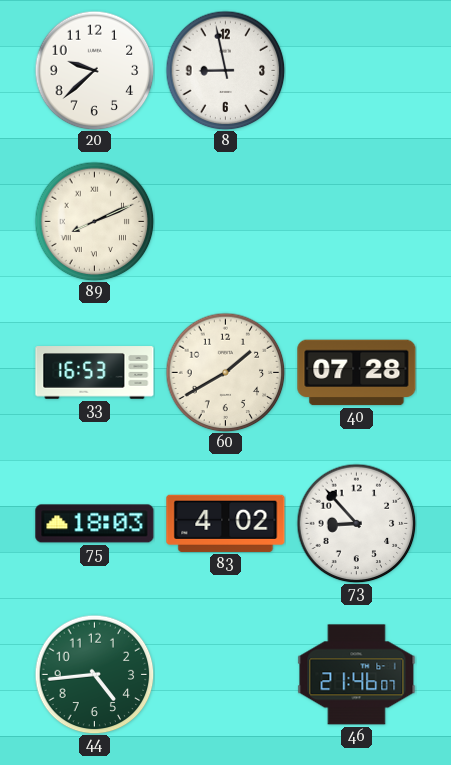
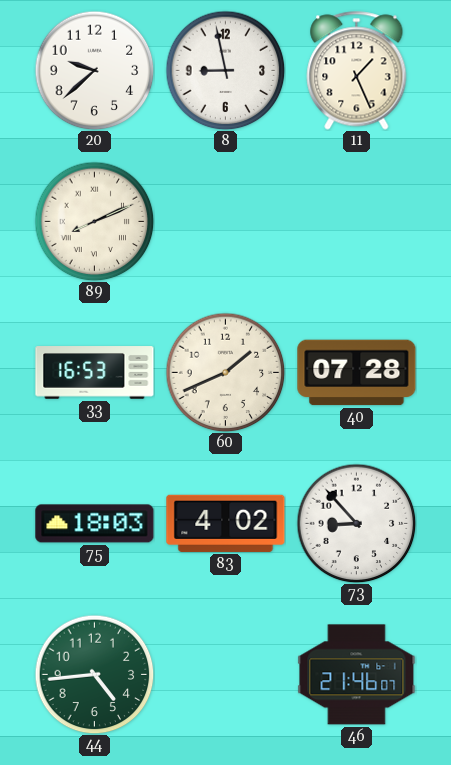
11: none -> 1:26
60: 1:40 -> 1:41
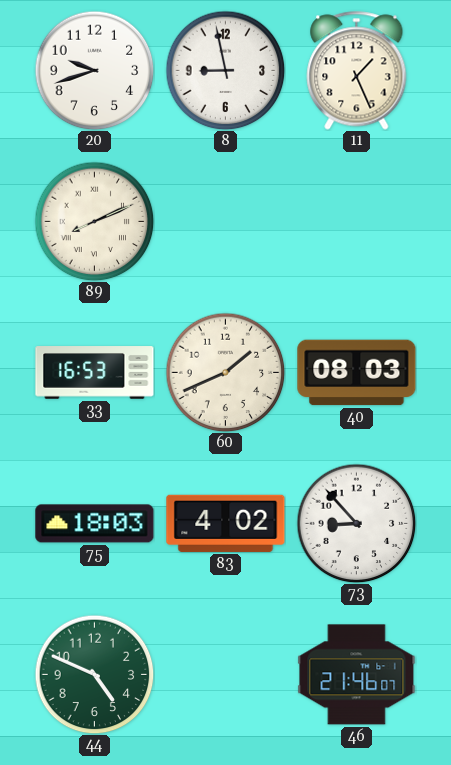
20: 9:38 -> 9:42
40: 07:28 -> 08:03
44: 4:44 -> 4:49
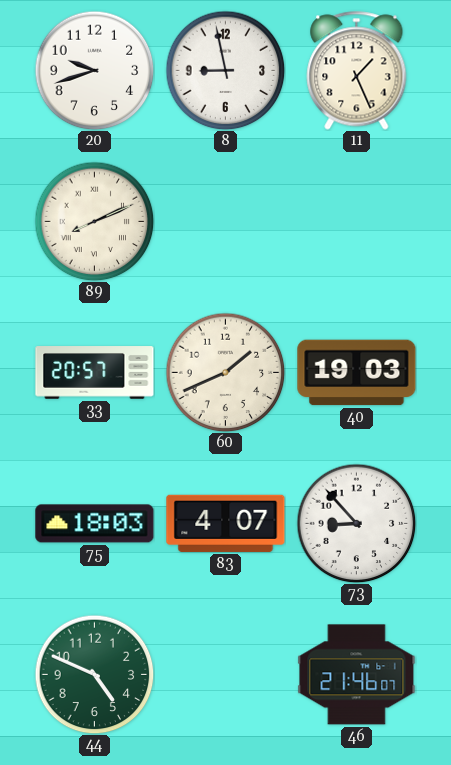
33: 16:53 -> 20:57
40: 08:03 -> 19:03
83: 4:02 -> 4:07
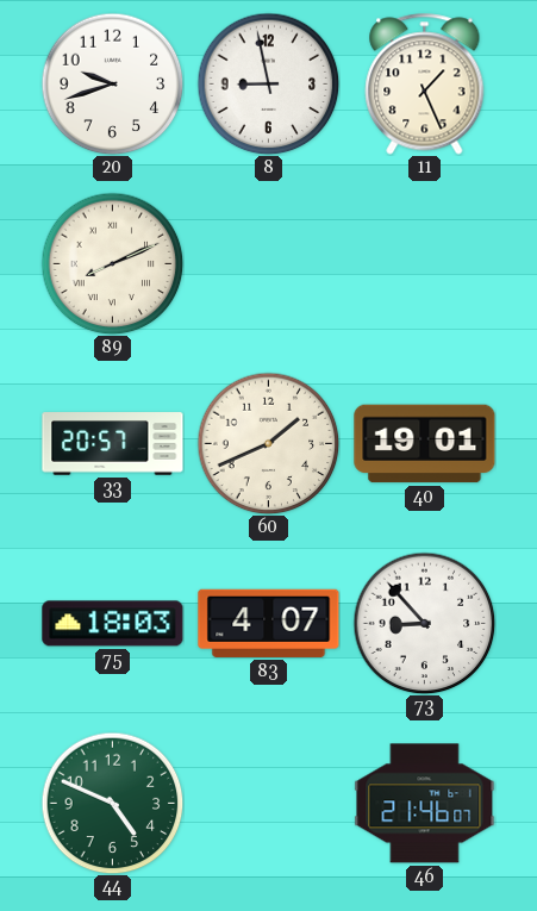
40: 19:03 -> 19:01
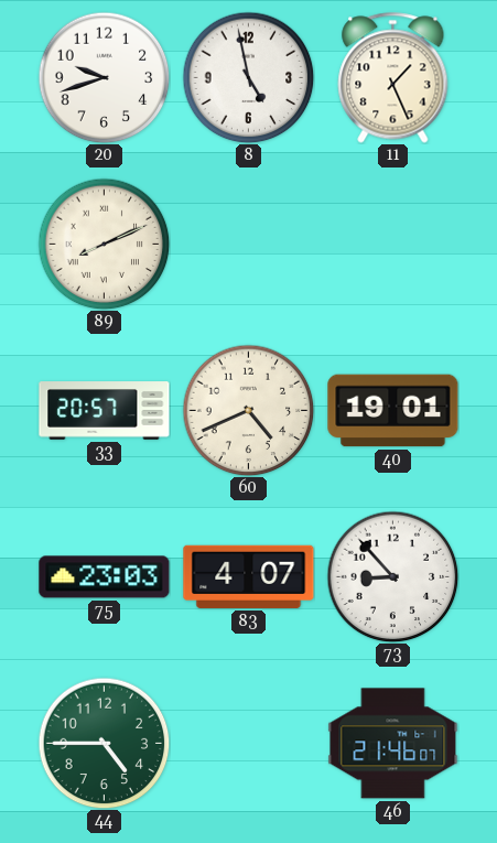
8: 8:58 -> 4:58
60: 1:41 -> 4:41
75: 18:03 -> 23:03
44: 4:49 -> 4:45
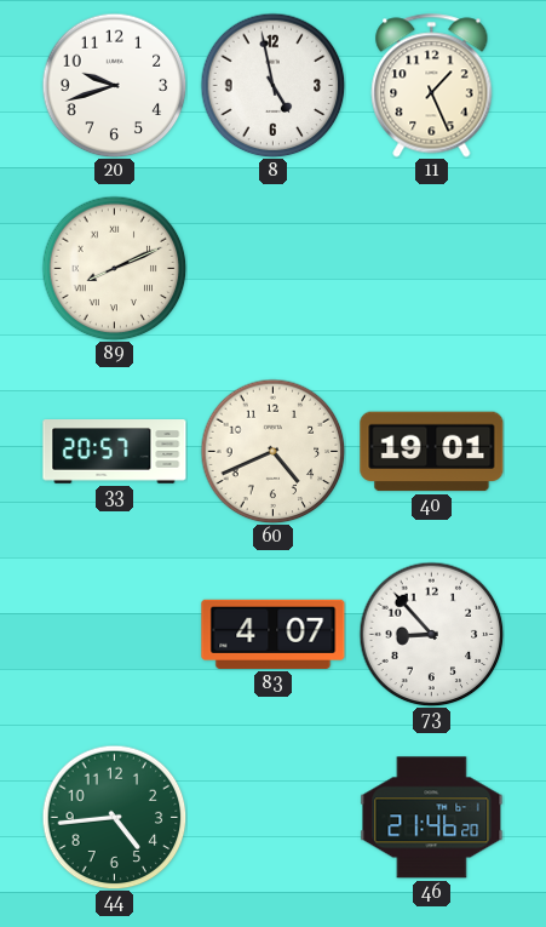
75: 23:03 -> none
44: 4:45 -> 4:44
46: 21:46:07 -> 21:46:20
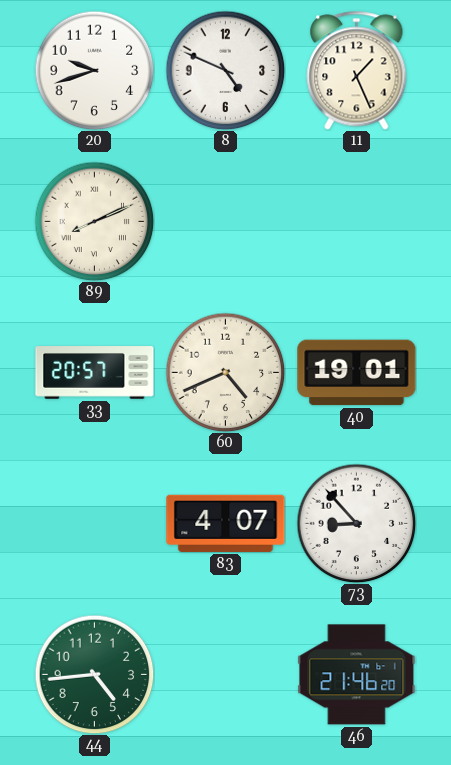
8: 4:58 -> 4:49
